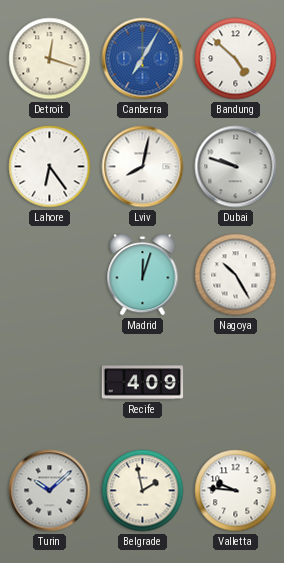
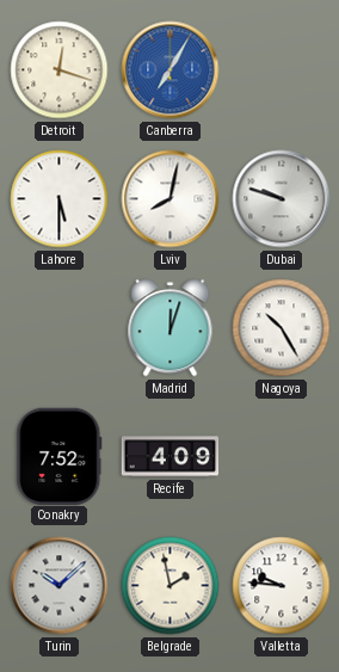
Bandung: 4:52 -> none
Lahore: 6:24 -> 5:30
Conakry: none -> 7:52
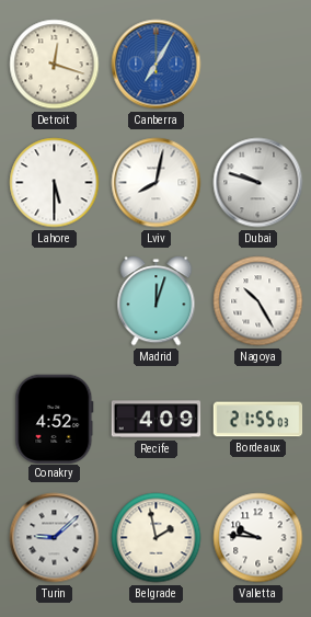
Conakry: 7:52 -> 4:52
Bordeaux: none -> 21:55
Turin: 10:08 -> 9:08
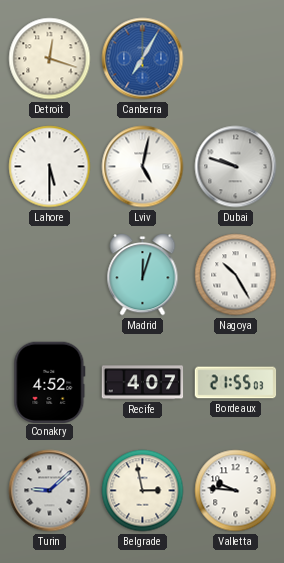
Lviv: 8:02 -> 5:02
Recife: 4:09 -> 4:07
Belgrade: 1:58 -> 2:58
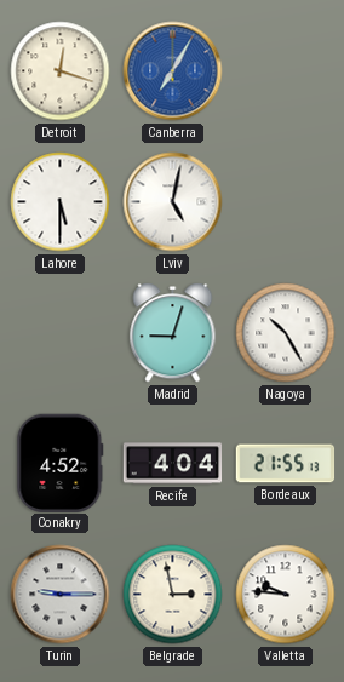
Dubai: 9:48 -> none
Madrid: 12:03 -> 9:03
Recife: 4:07 -> 4:04
Bordeaux: 21:55:03 -> 21:55:13
Turin: 9:08 -> 9:15
